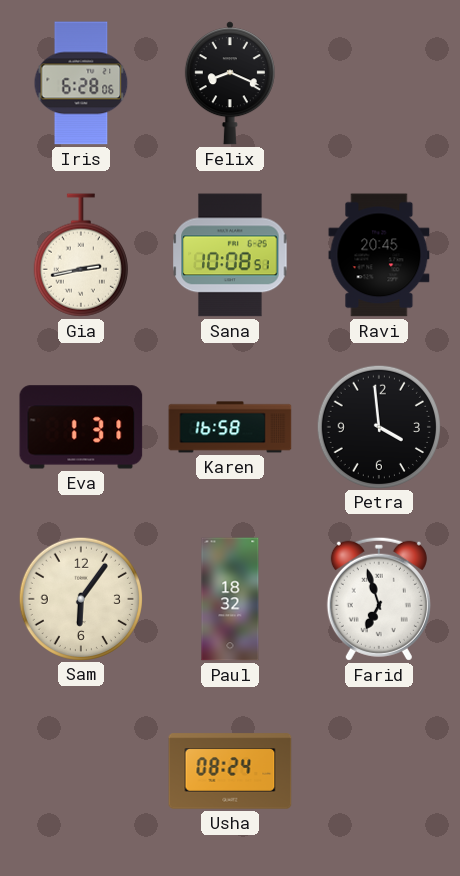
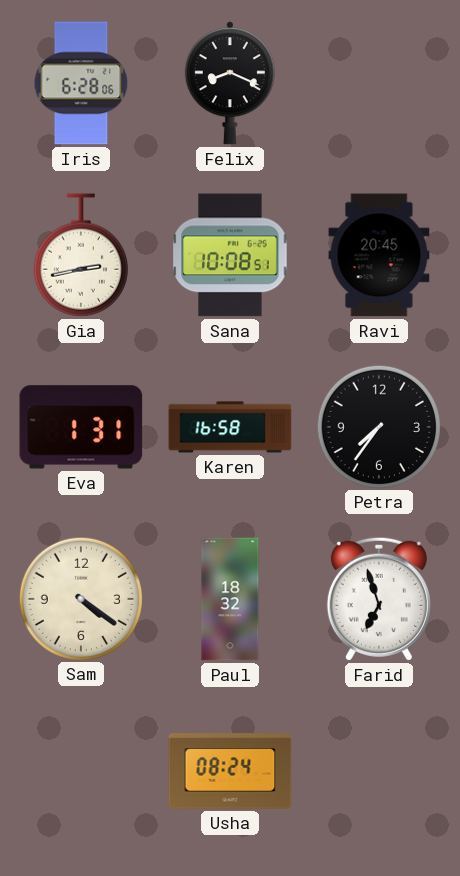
Petra: 3:59 -> 7:36
Sam: 6:06 -> 4:21
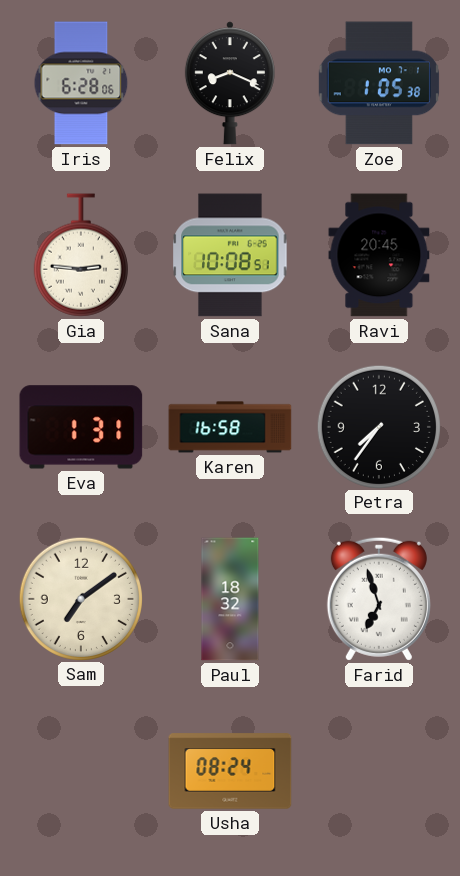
Zoe: none -> 1:05
Gia: 2:43 -> 2:46
Sam: 4:21 -> 7:09
